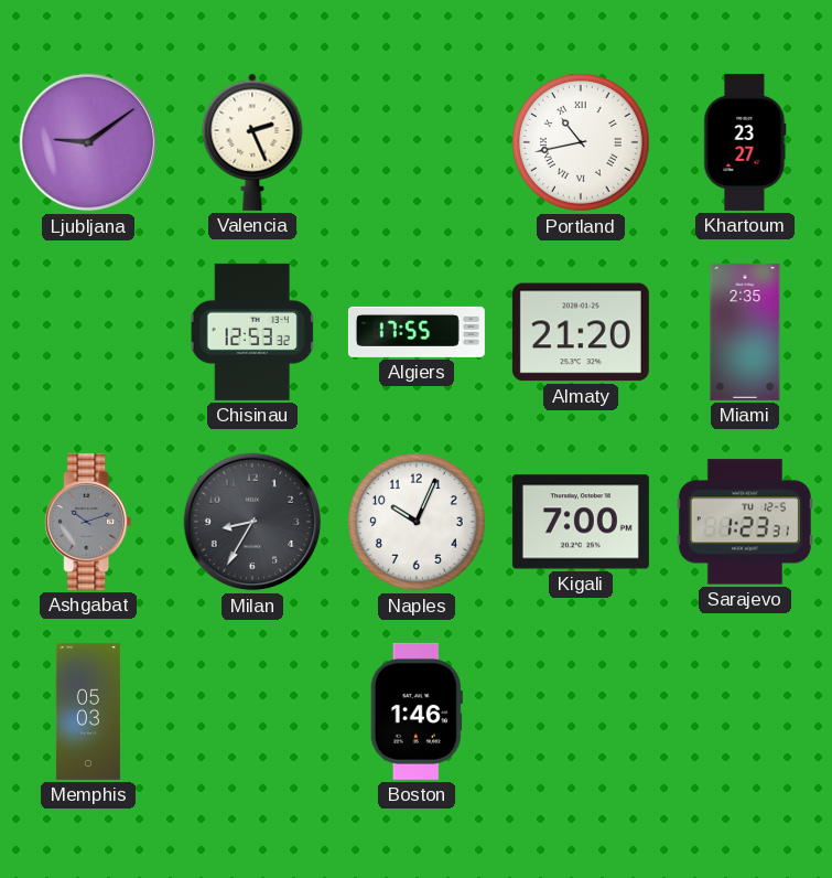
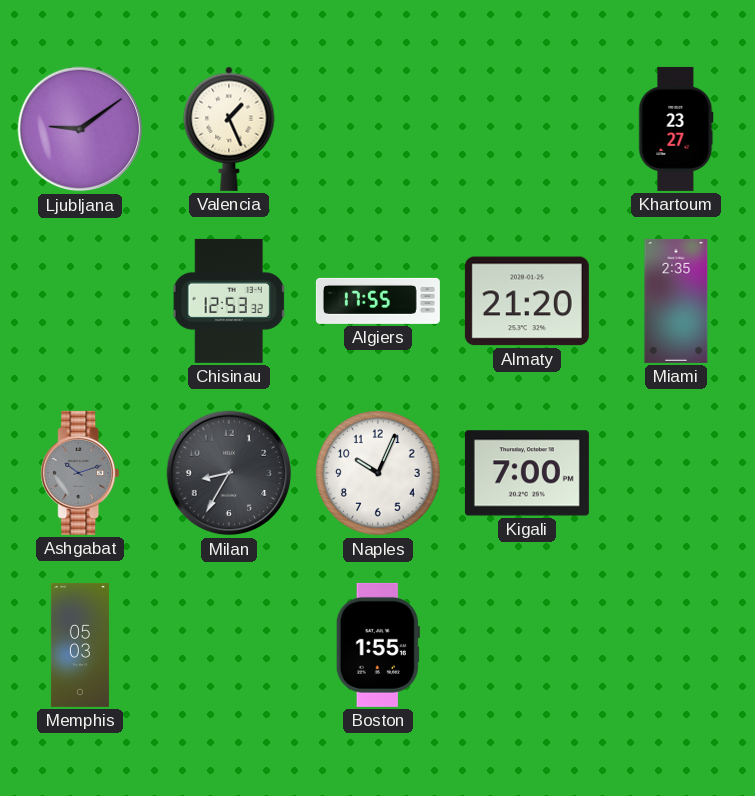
Valencia: 2:26 -> 1:26
Portland: 10:43 -> none
Sarajevo: 1:23 -> none
Boston: 1:46 -> 1:55
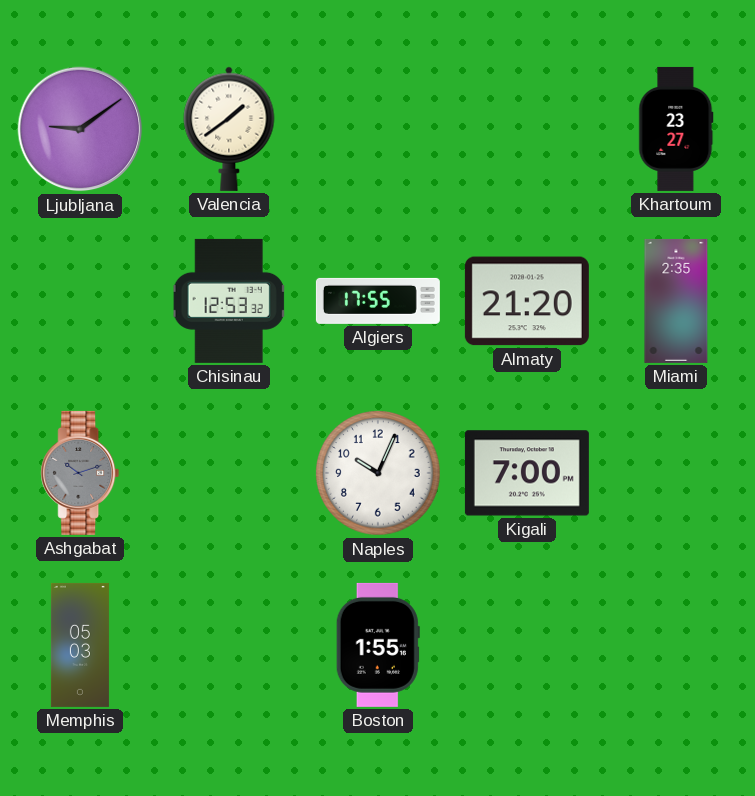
Valencia: 1:26 -> 1:39
Milan: 8:35 -> none
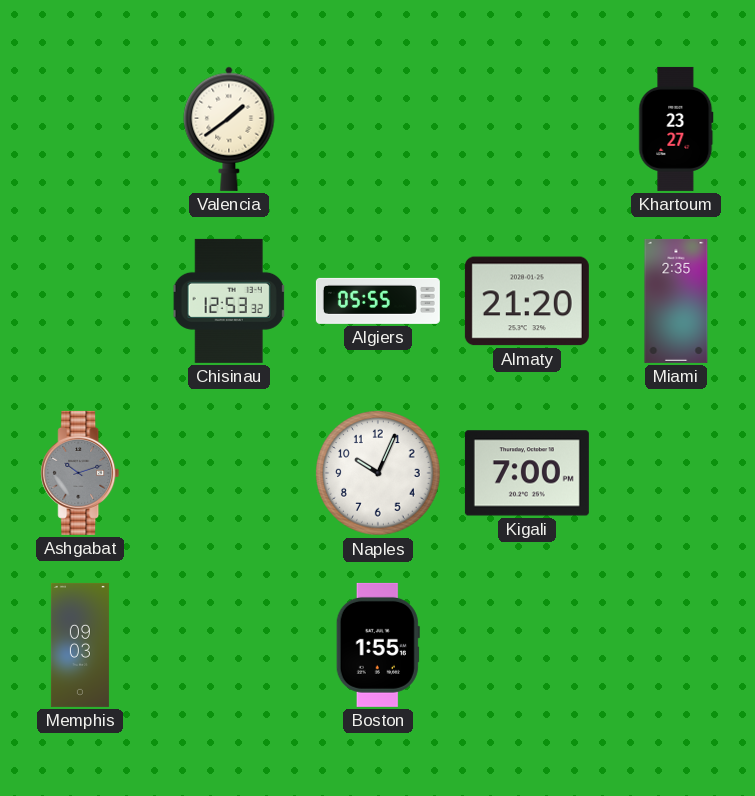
Ljubljana: 9:09 -> none
Algiers: 17:55 -> 05:55
Memphis: 05:03 -> 09:03
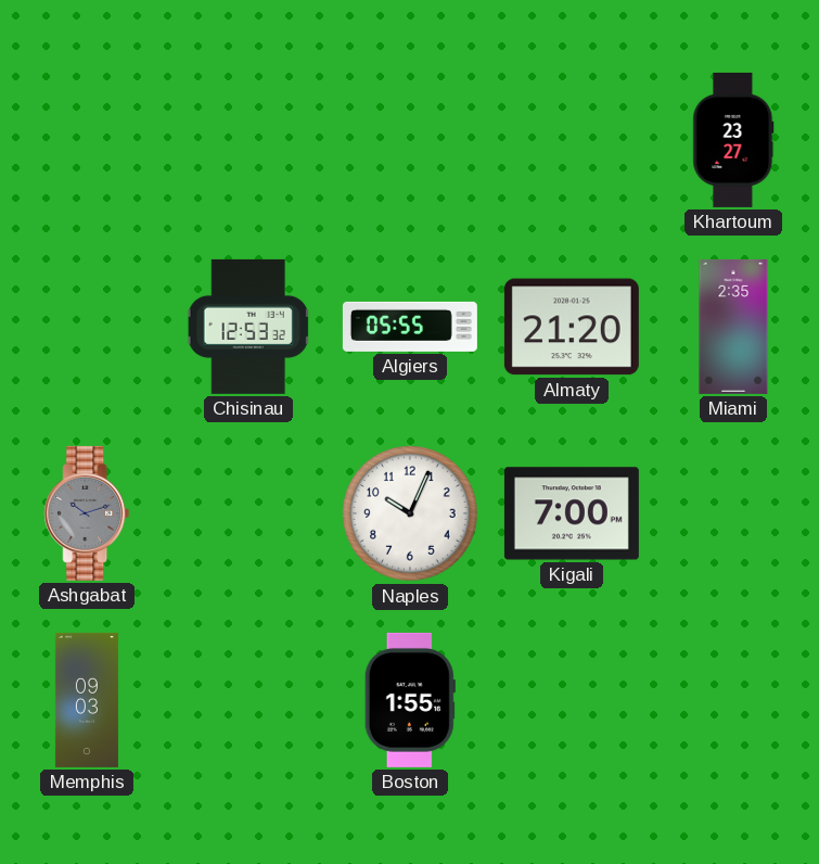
Valencia: 1:39 -> none
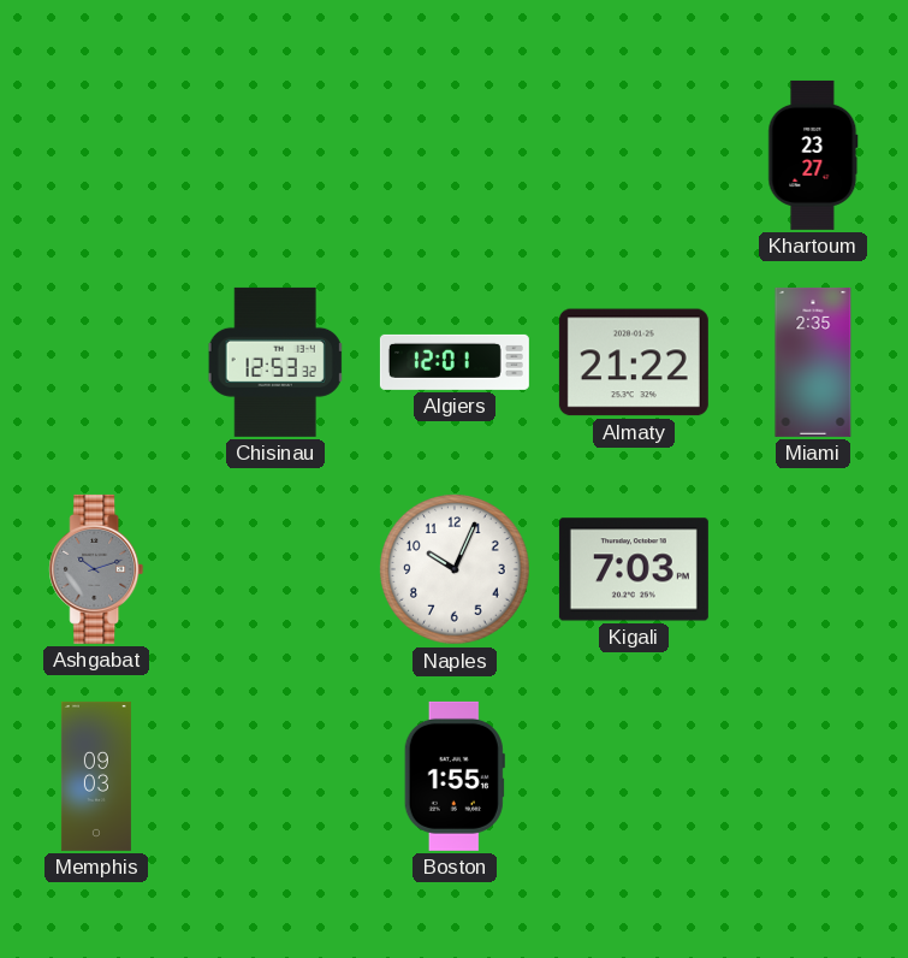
Algiers: 05:55 -> 12:01
Almaty: 21:20 -> 21:22
Kigali: 7:00 -> 7:03
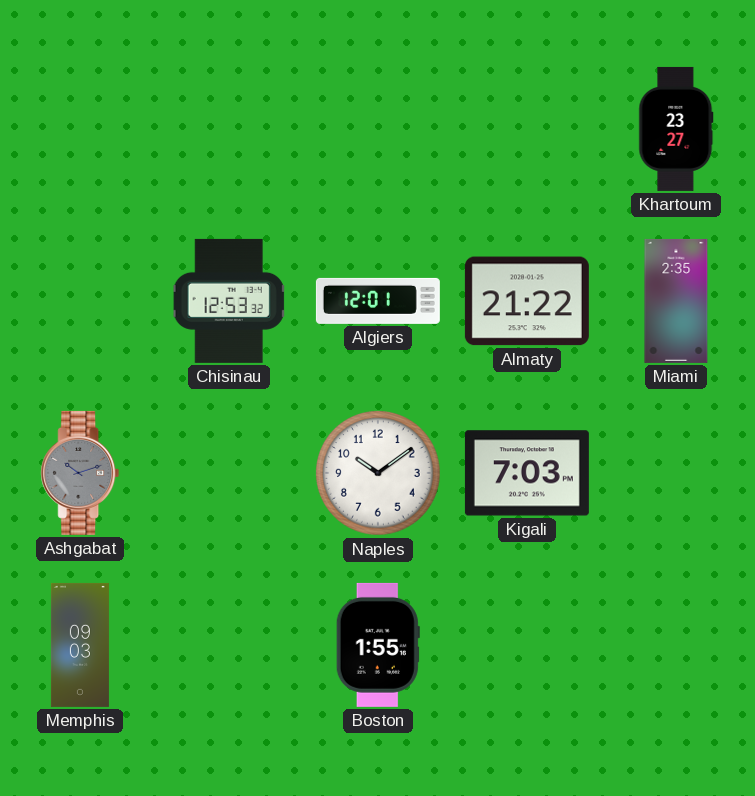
Naples: 10:04 -> 10:09
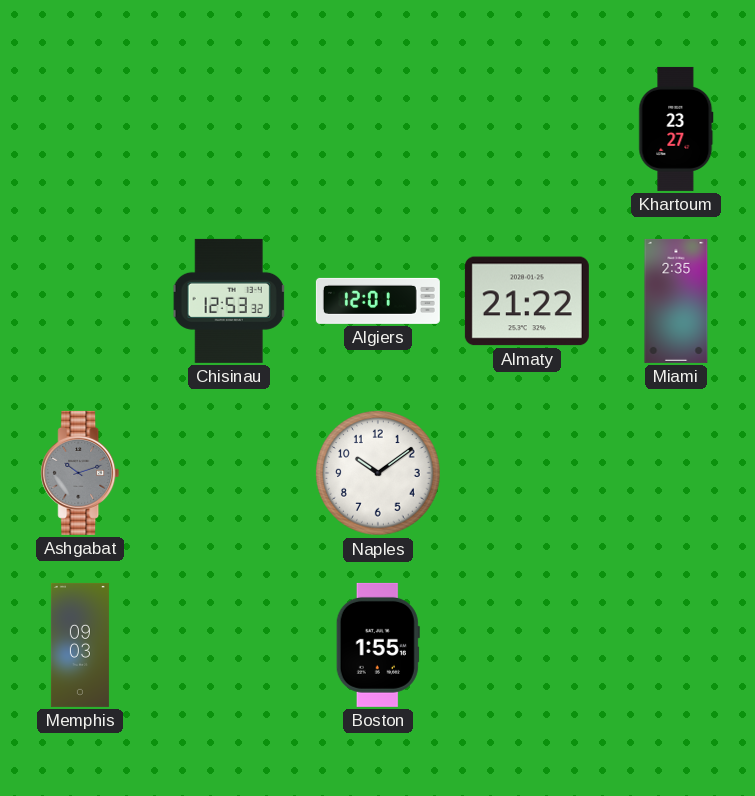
Kigali: 7:03 -> none
